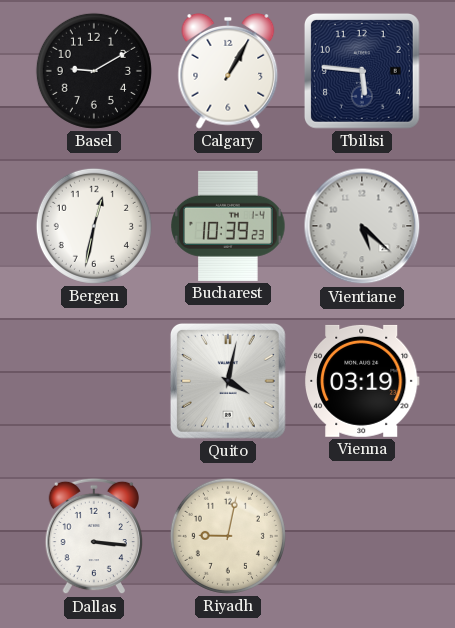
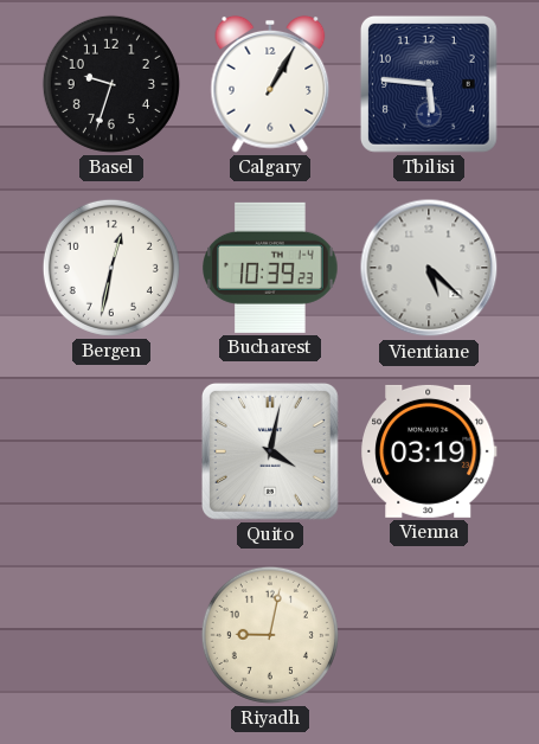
Basel: 9:10 -> 9:33
Dallas: 3:16 -> none
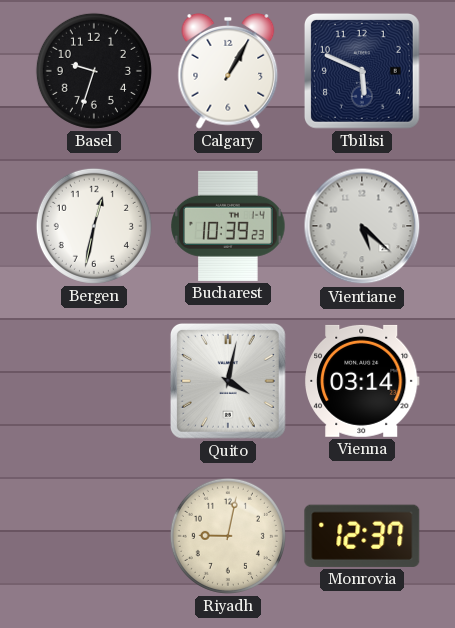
Tbilisi: 5:46 -> 5:49
Vienna: 03:19 -> 03:14
Monrovia: none -> 12:37
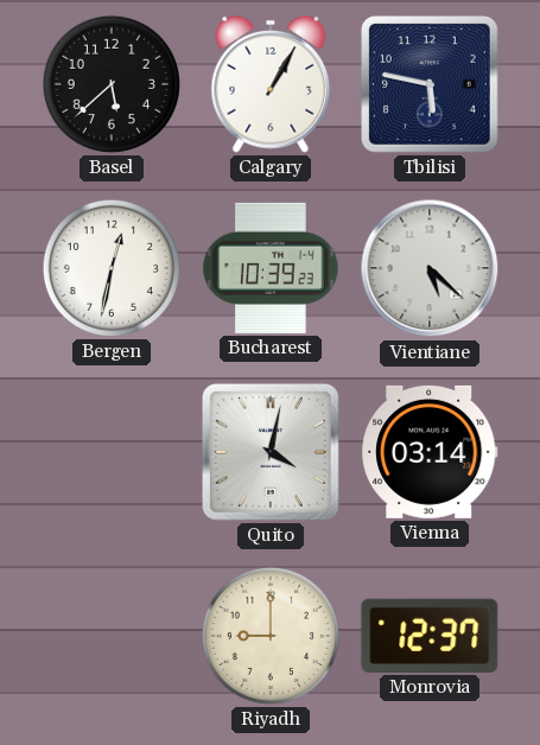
Basel: 9:33 -> 5:38
Tbilisi: 5:49 -> 5:47
Riyadh: 9:02 -> 9:00
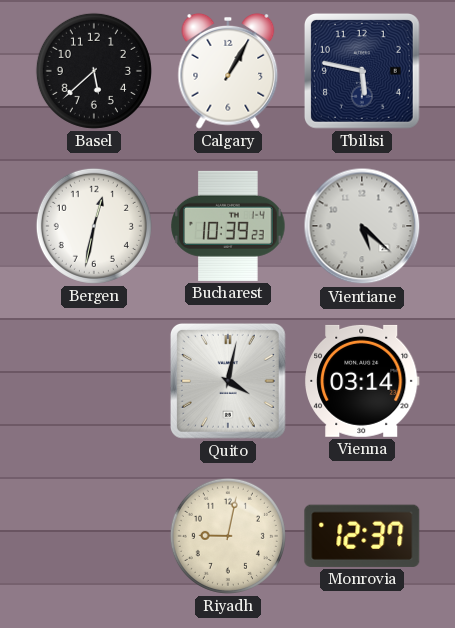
Riyadh: 9:00 -> 9:02
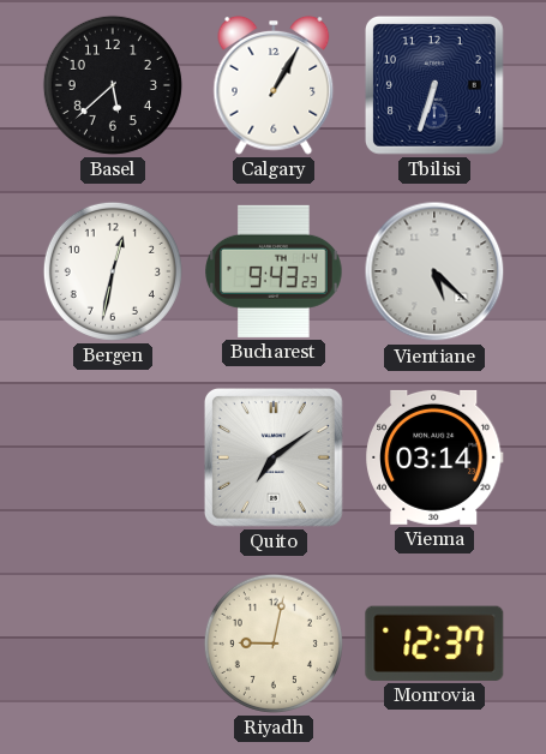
Tbilisi: 5:47 -> 6:33
Bucharest: 10:39 -> 9:43
Quito: 4:02 -> 7:09
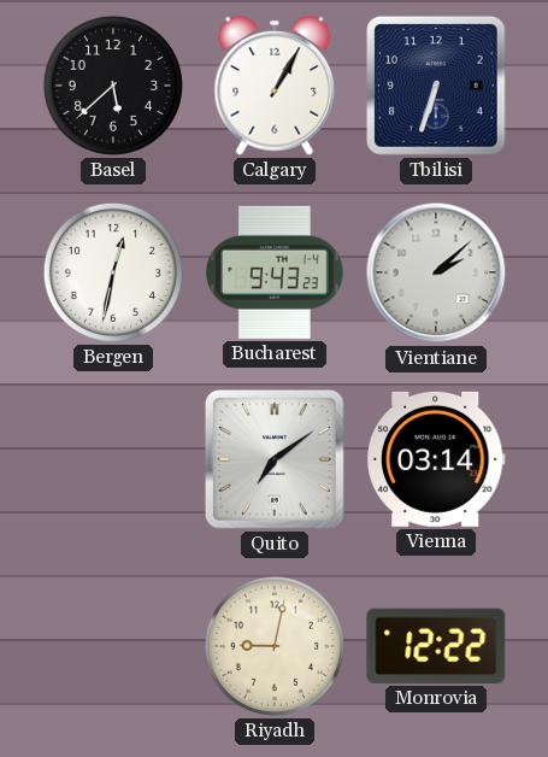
Vientiane: 5:22 -> 2:08
Monrovia: 12:37 -> 12:22
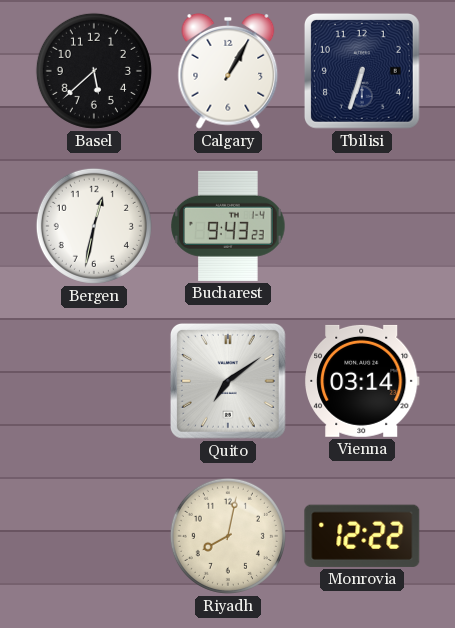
Vientiane: 2:08 -> none
Riyadh: 9:02 -> 8:02
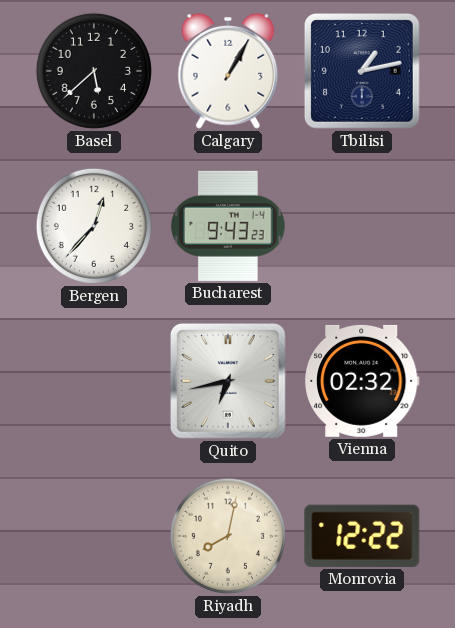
Tbilisi: 6:33 -> 1:13
Bergen: 12:32 -> 12:37
Quito: 7:09 -> 6:43
Vienna: 03:14 -> 02:32
